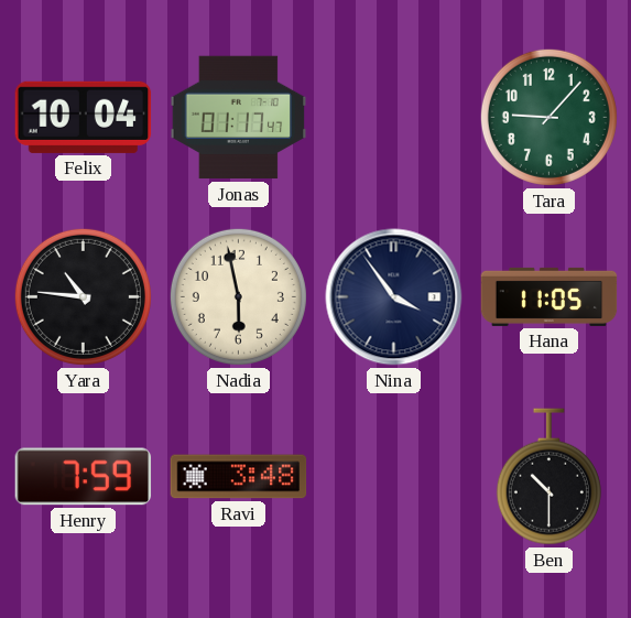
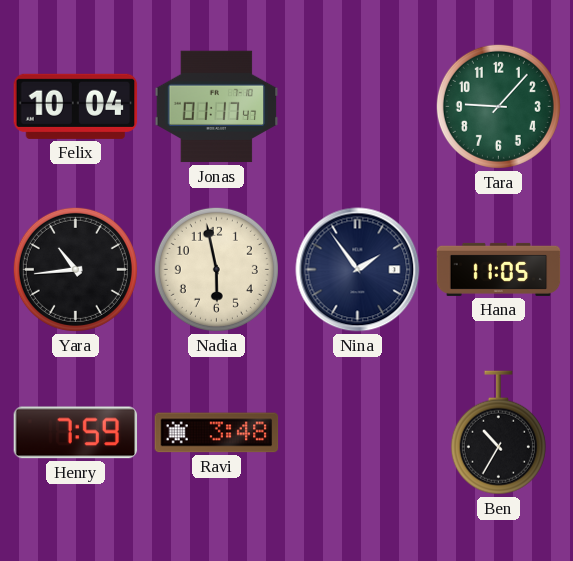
Yara: 10:46 -> 10:44
Nina: 3:54 -> 1:54
Ben: 10:30 -> 10:35
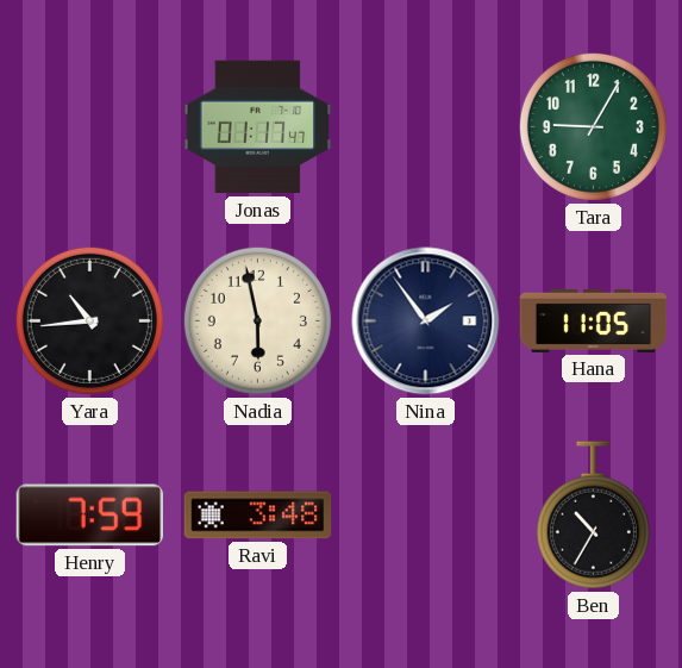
Felix: 10:04 -> none
Tara: 9:07 -> 9:05
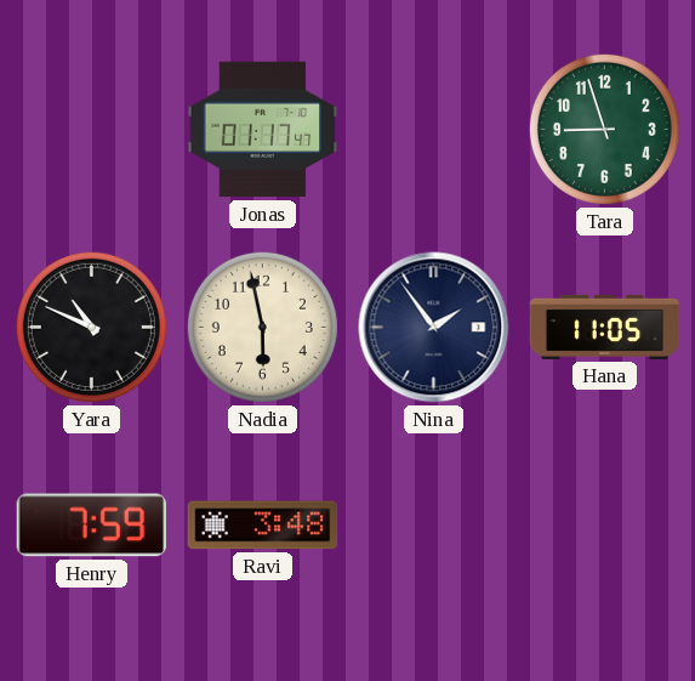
Tara: 9:05 -> 8:57
Yara: 10:44 -> 10:49
Ben: 10:35 -> none
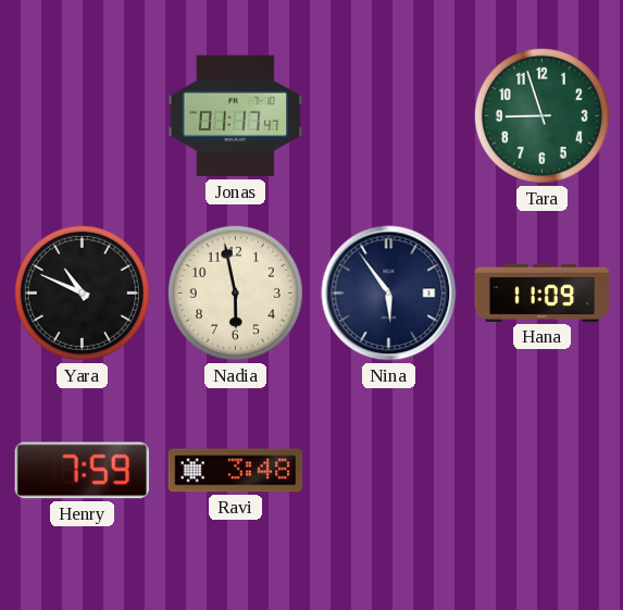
Nina: 1:54 -> 5:54
Hana: 11:05 -> 11:09
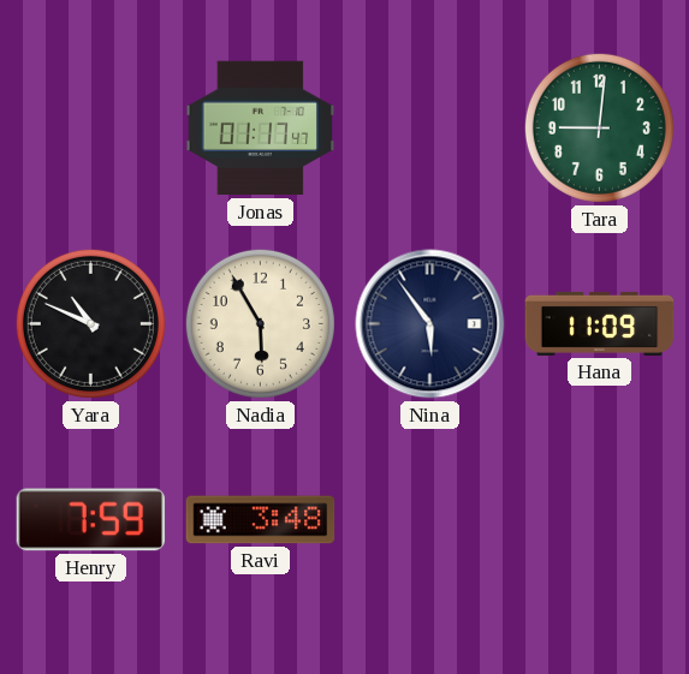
Tara: 8:57 -> 9:01
Nadia: 5:58 -> 5:55
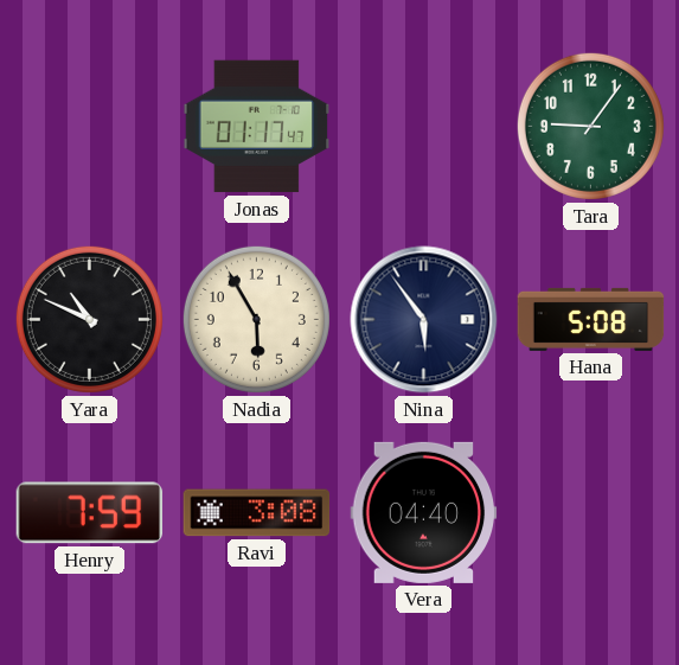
Tara: 9:01 -> 9:06
Hana: 11:09 -> 5:08
Ravi: 3:48 -> 3:08
Vera: none -> 04:40
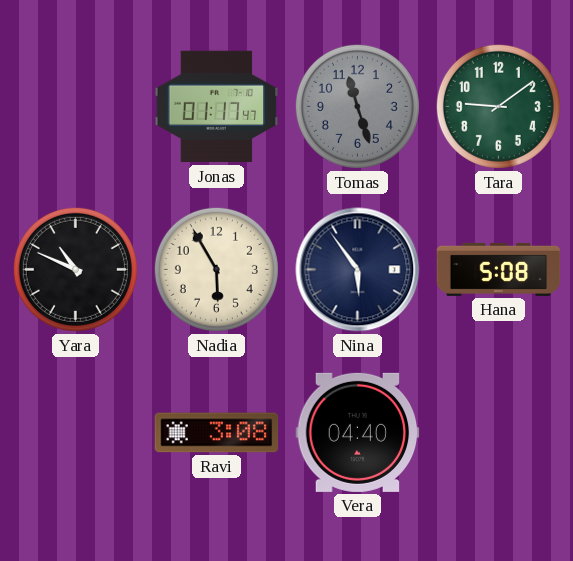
Tomas: none -> 11:27
Tara: 9:06 -> 9:09
Henry: 7:59 -> none
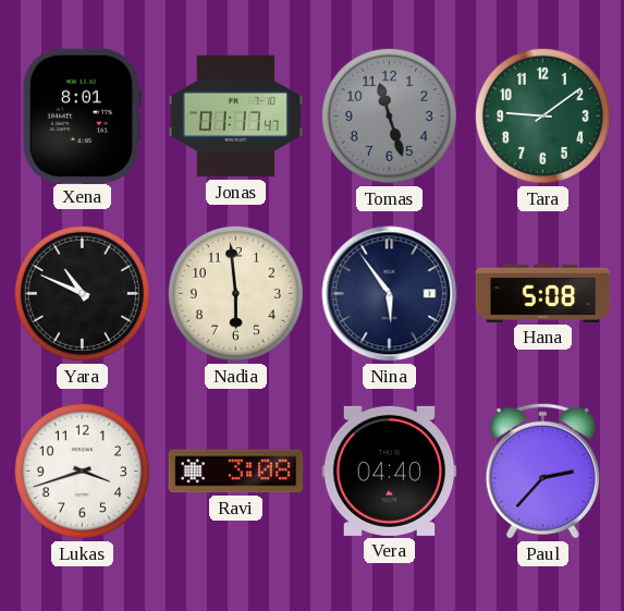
Xena: none -> 8:01
Nadia: 5:55 -> 5:59
Lukas: none -> 3:42
Paul: none -> 2:37
